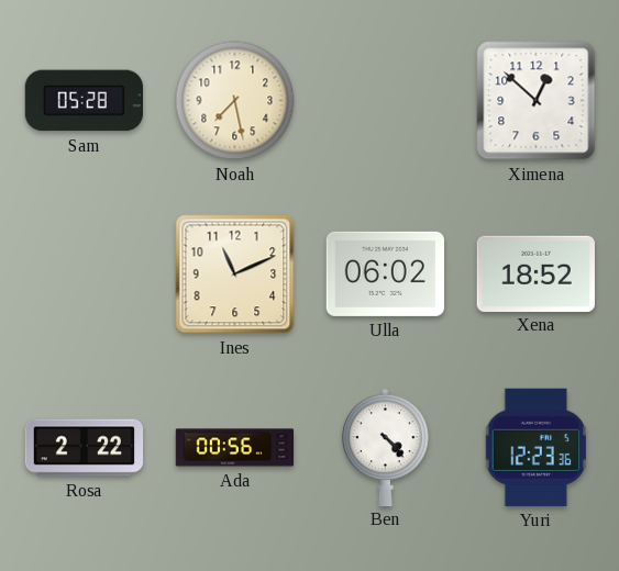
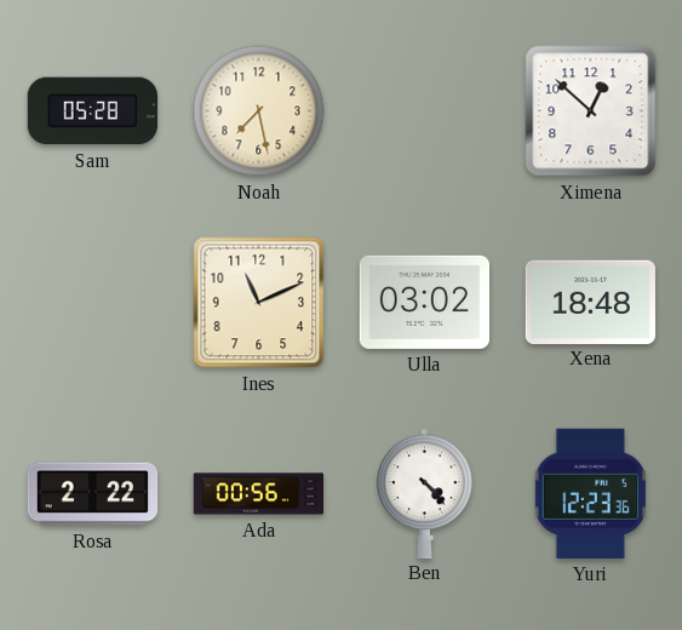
Ulla: 06:02 -> 03:02
Xena: 18:52 -> 18:48
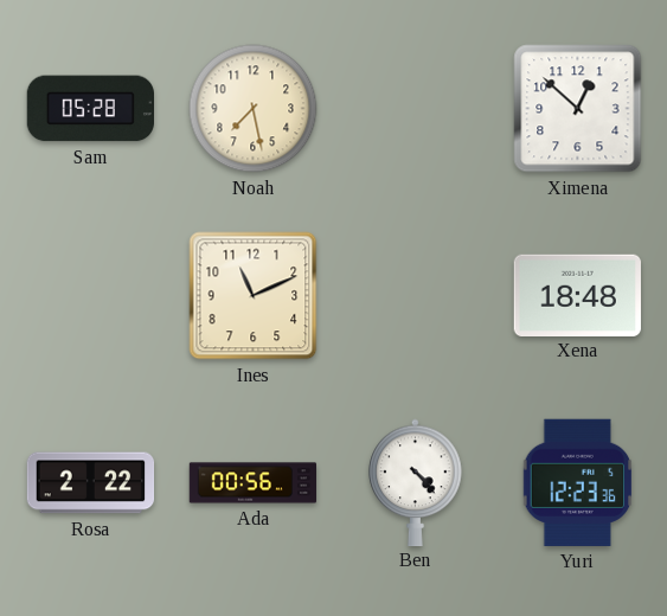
Ulla: 03:02 -> none
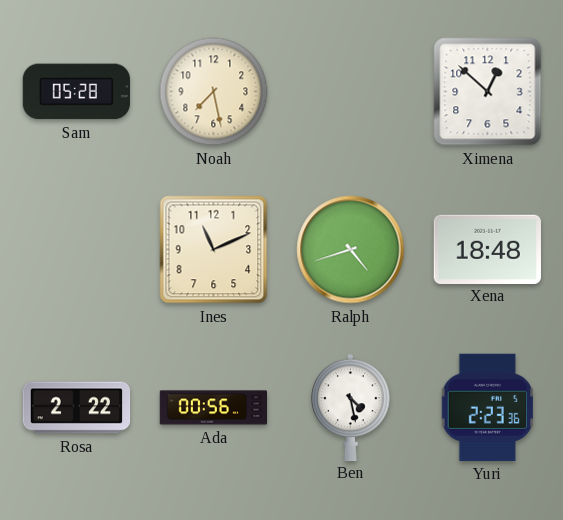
Ralph: none -> 4:42
Ben: 4:23 -> 4:28
Yuri: 12:23 -> 2:23
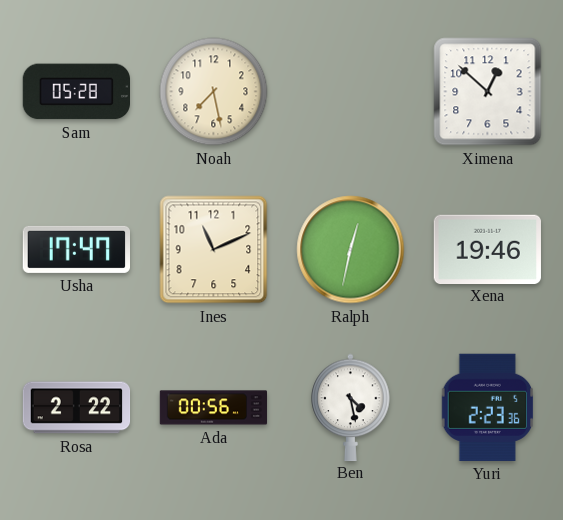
Usha: none -> 17:47
Ralph: 4:42 -> 12:32
Xena: 18:48 -> 19:46
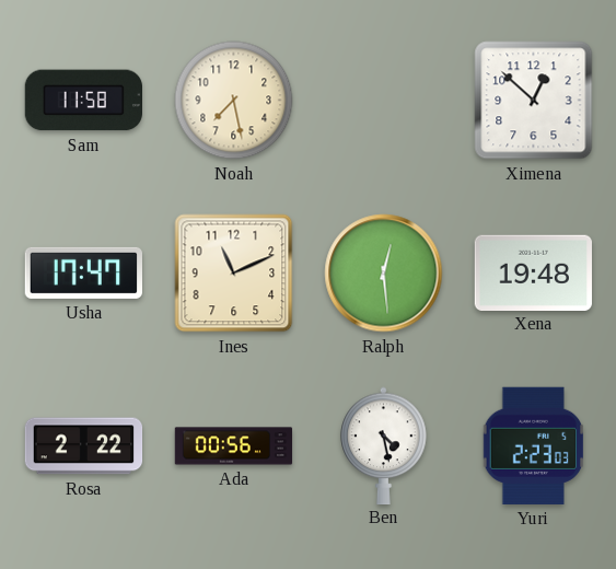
Sam: 05:28 -> 11:58
Ralph: 12:32 -> 12:29
Xena: 19:46 -> 19:48
Yuri: 2:23:36 -> 2:23:03
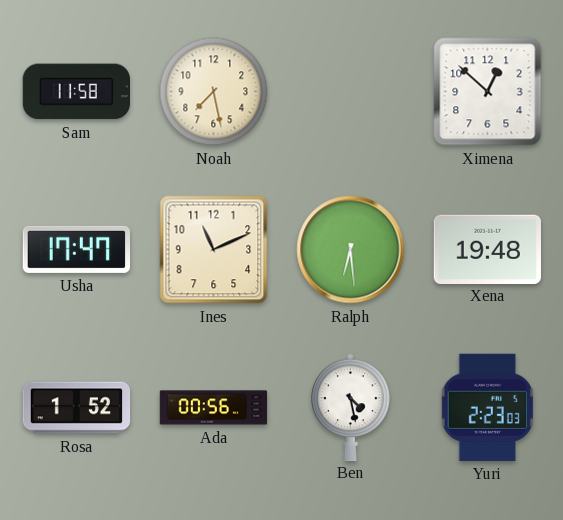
Ralph: 12:29 -> 6:29
Rosa: 2:22 -> 1:52
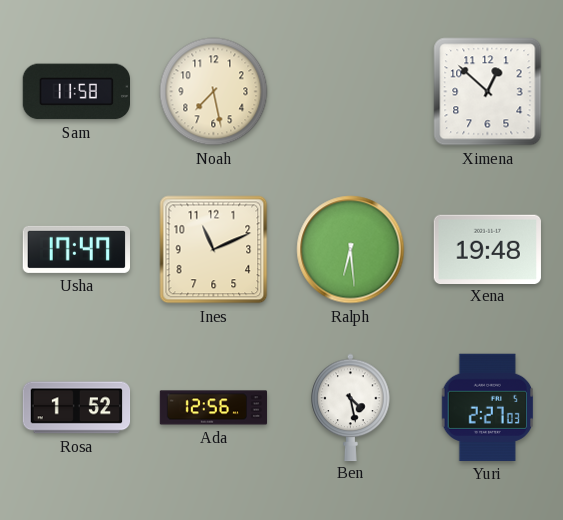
Ada: 00:56 -> 12:56
Yuri: 2:23 -> 2:27
